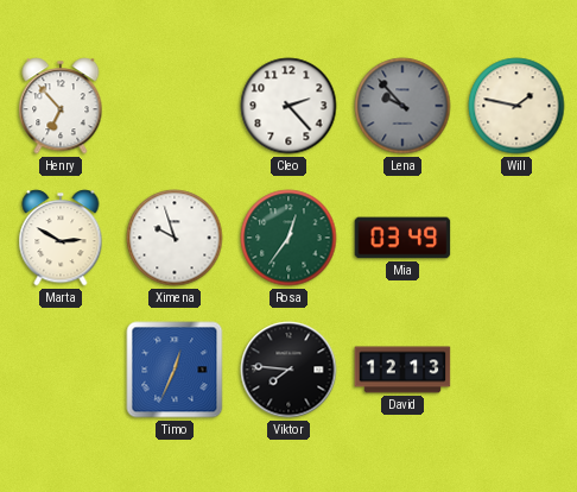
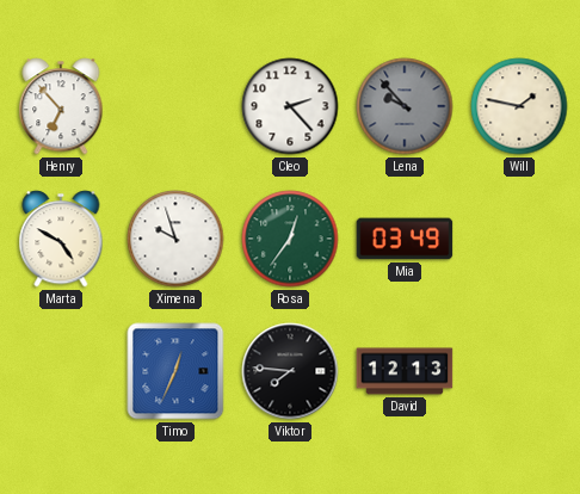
Marta: 2:50 -> 4:50
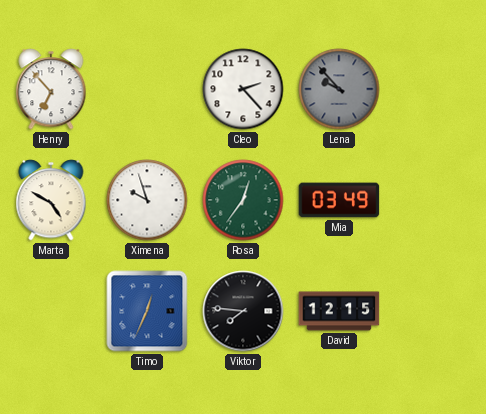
Will: 1:47 -> none
David: 12:13 -> 12:15
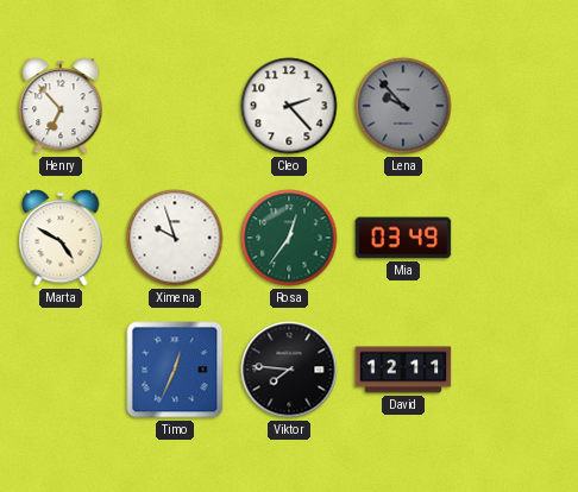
David: 12:15 -> 12:11
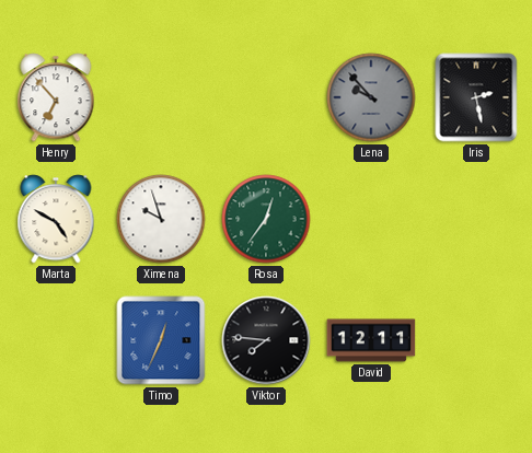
Cleo: 2:23 -> none
Iris: none -> 2:28
Mia: 03:49 -> none
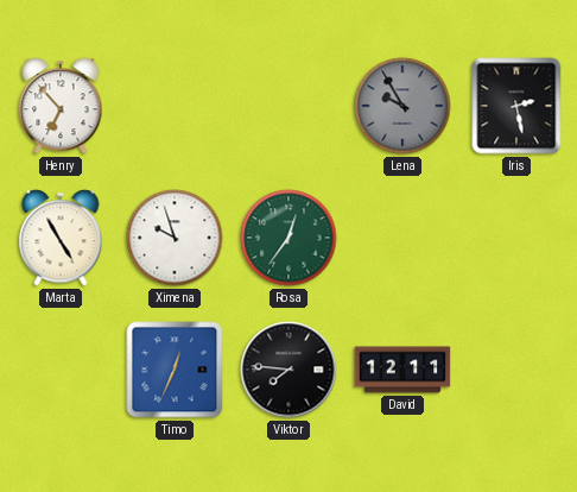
Lena: 9:53 -> 9:55
Marta: 4:50 -> 4:55
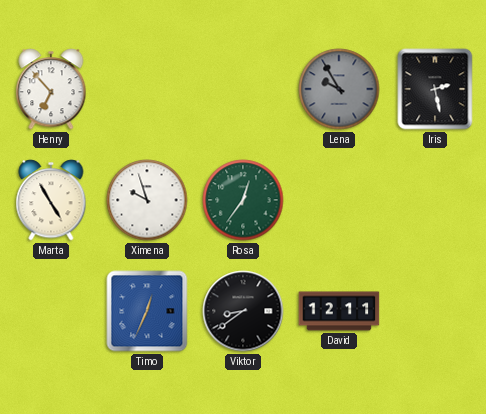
Viktor: 7:46 -> 8:39
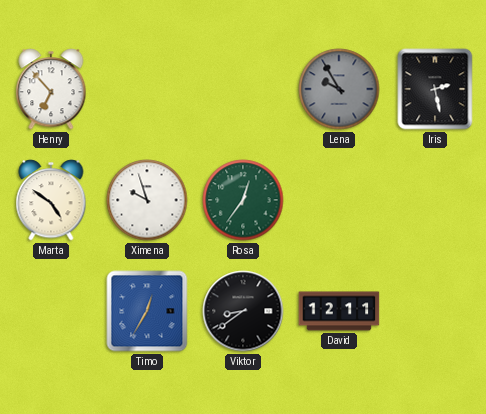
Marta: 4:55 -> 4:51
Timo: 12:34 -> 12:35
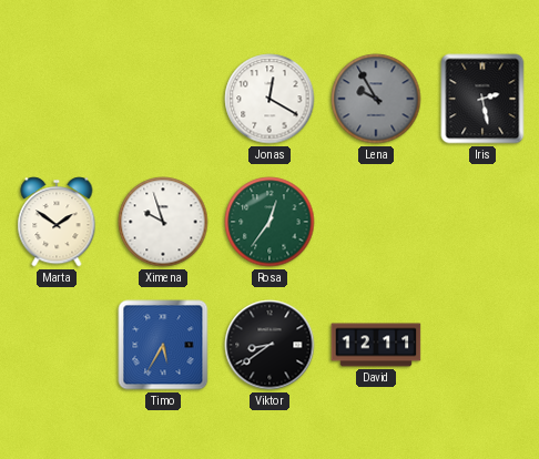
Henry: 6:53 -> none
Jonas: none -> 12:20
Marta: 4:51 -> 1:51
Timo: 12:35 -> 5:35
